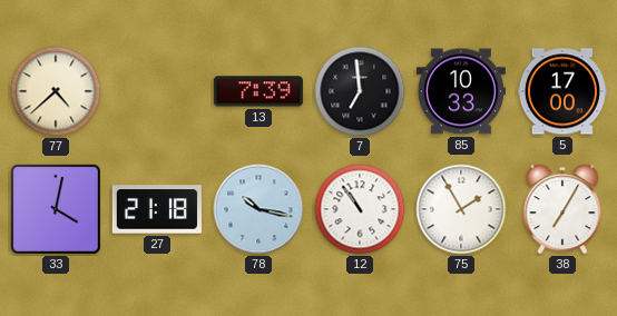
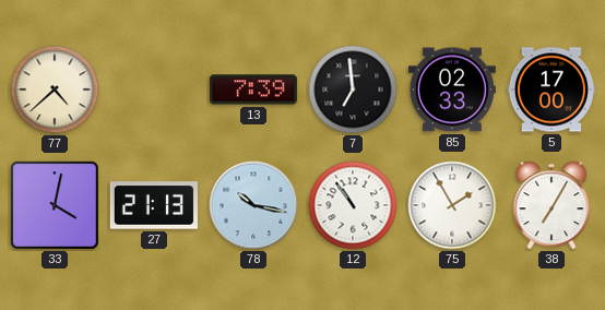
85: 10:33 -> 02:33
27: 21:18 -> 21:13
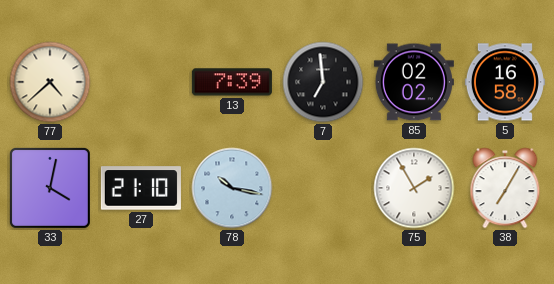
85: 02:33 -> 02:02
5: 17:00 -> 16:58
27: 21:13 -> 21:10
12: 10:54 -> none
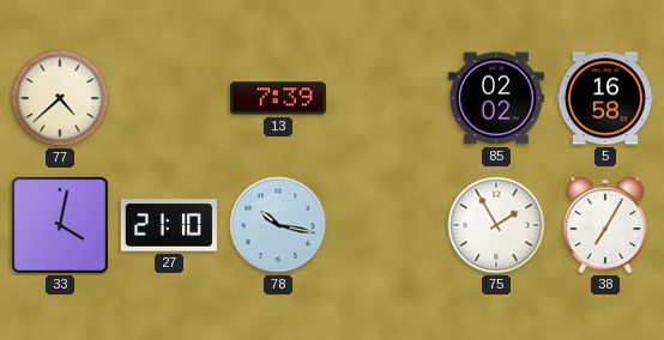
7: 6:59 -> none
